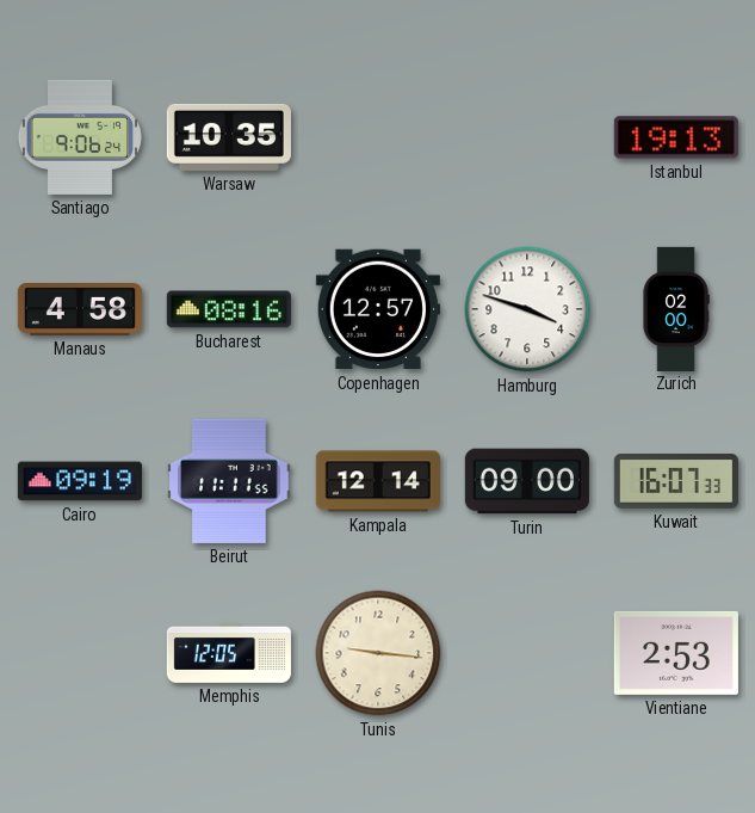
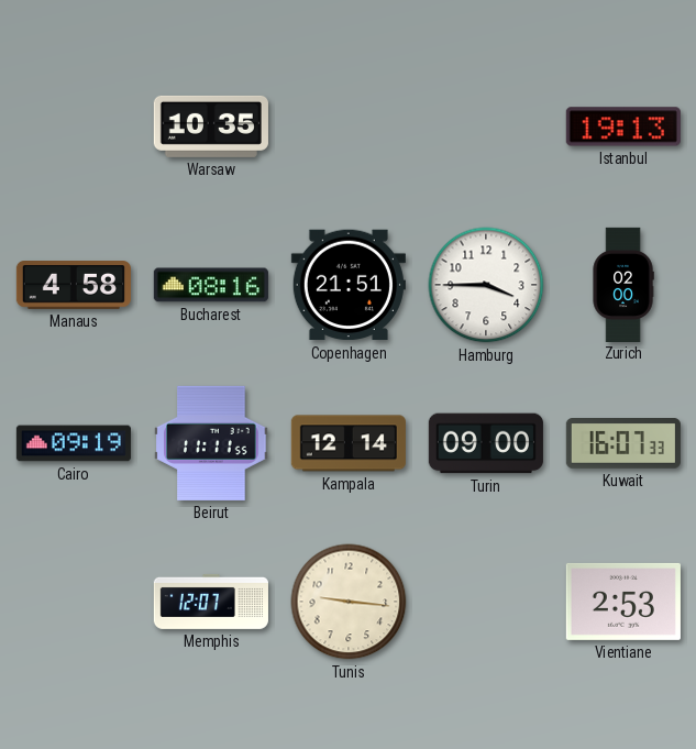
Santiago: 9:06 -> none
Copenhagen: 12:57 -> 21:51
Hamburg: 3:48 -> 3:45
Memphis: 12:05 -> 12:07
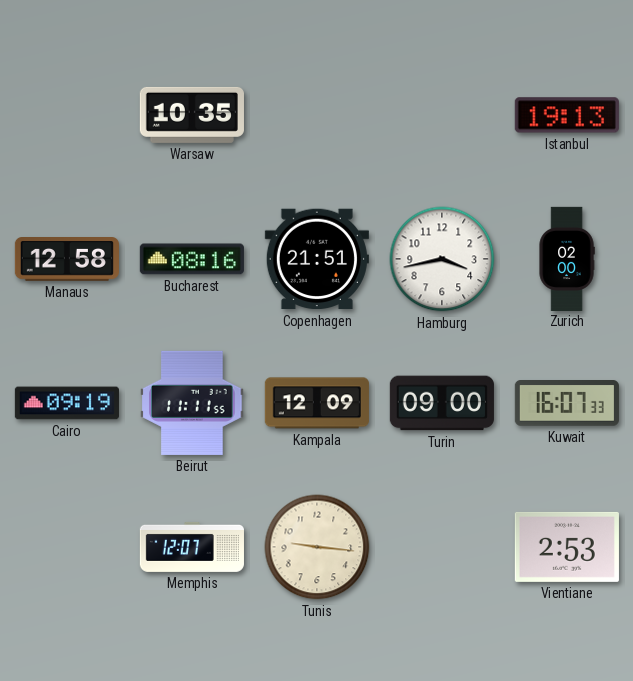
Manaus: 4:58 -> 12:58
Hamburg: 3:45 -> 3:43
Kampala: 12:14 -> 12:09
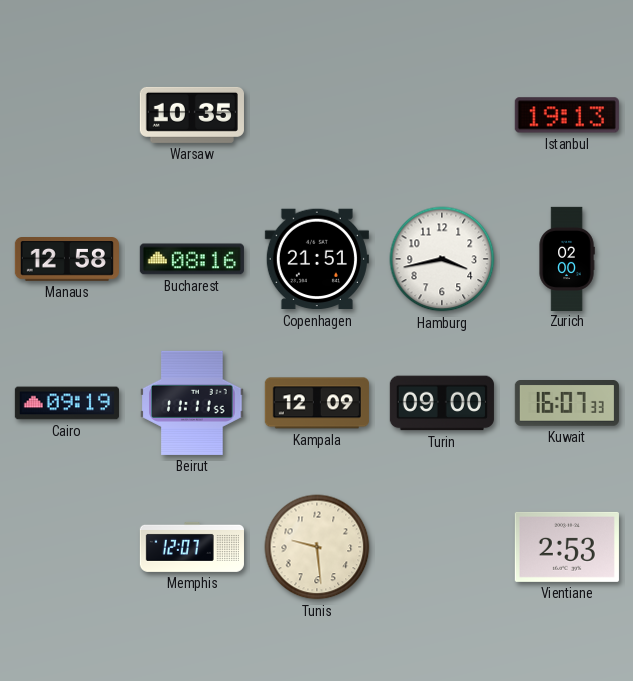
Tunis: 9:16 -> 9:29
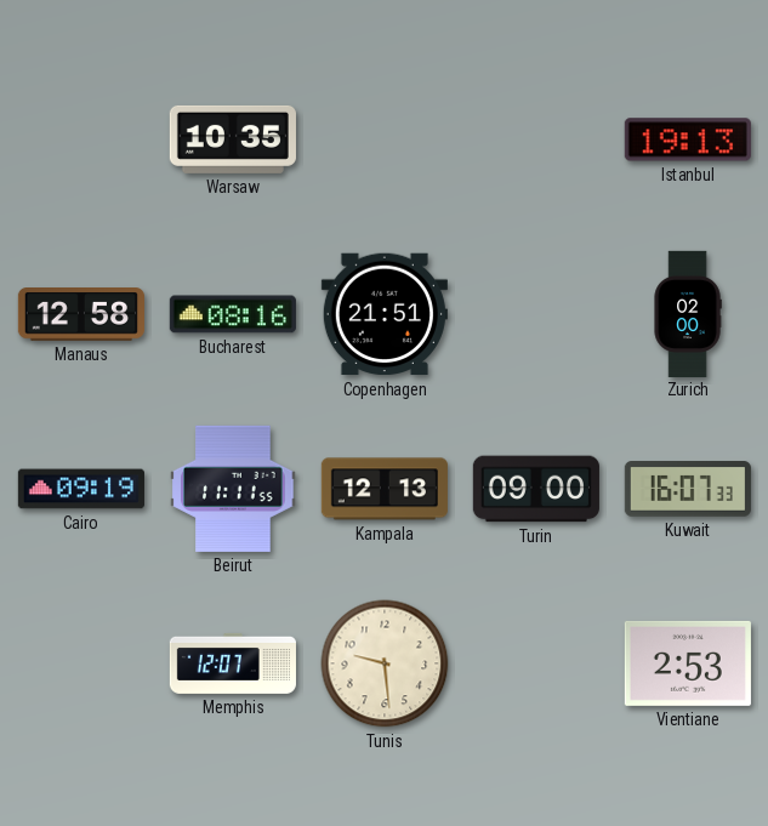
Hamburg: 3:43 -> none
Kampala: 12:09 -> 12:13
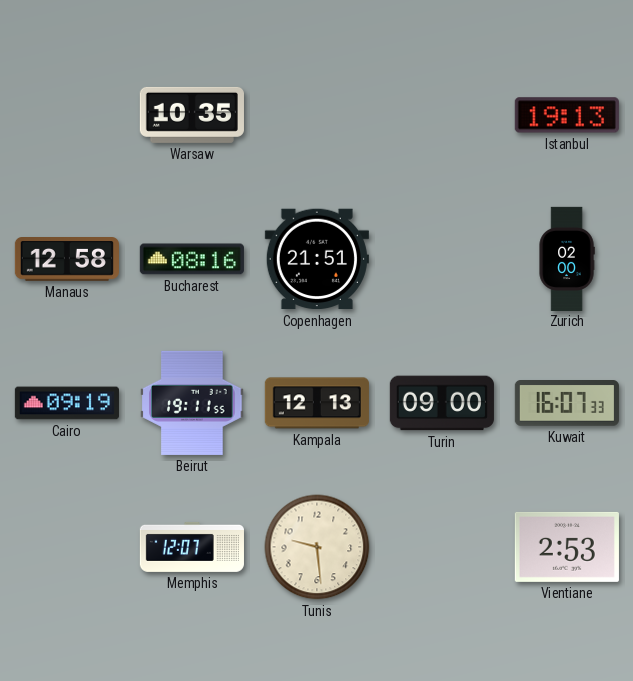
Beirut: 11:11 -> 19:11
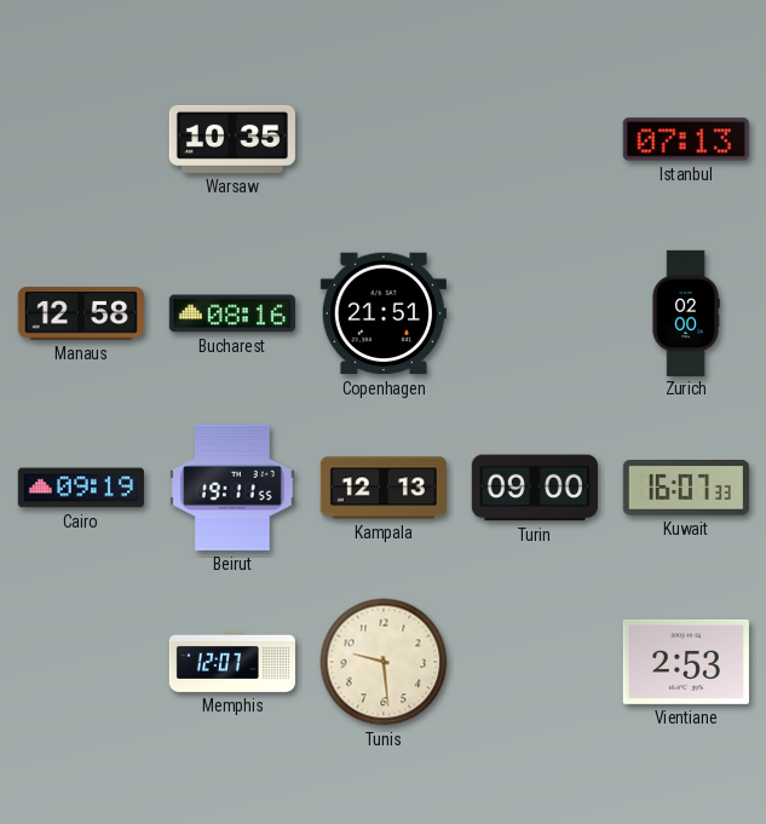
Istanbul: 19:13 -> 07:13
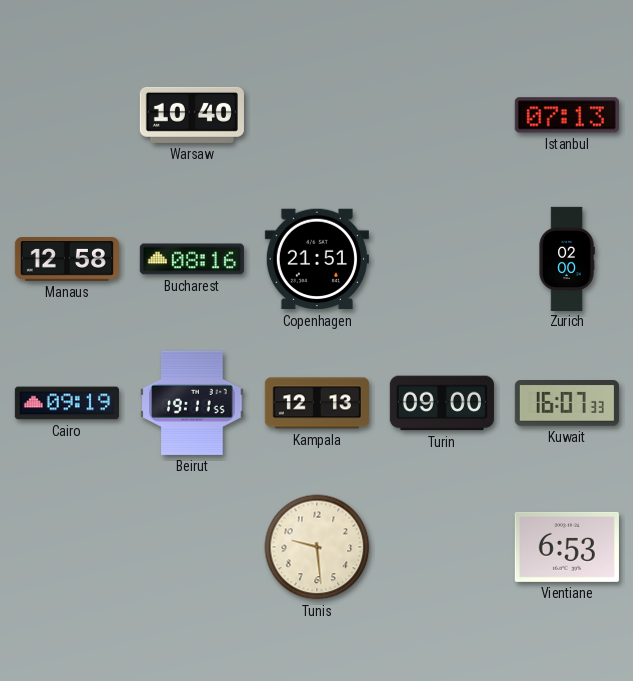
Warsaw: 10:35 -> 10:40
Memphis: 12:07 -> none
Vientiane: 2:53 -> 6:53
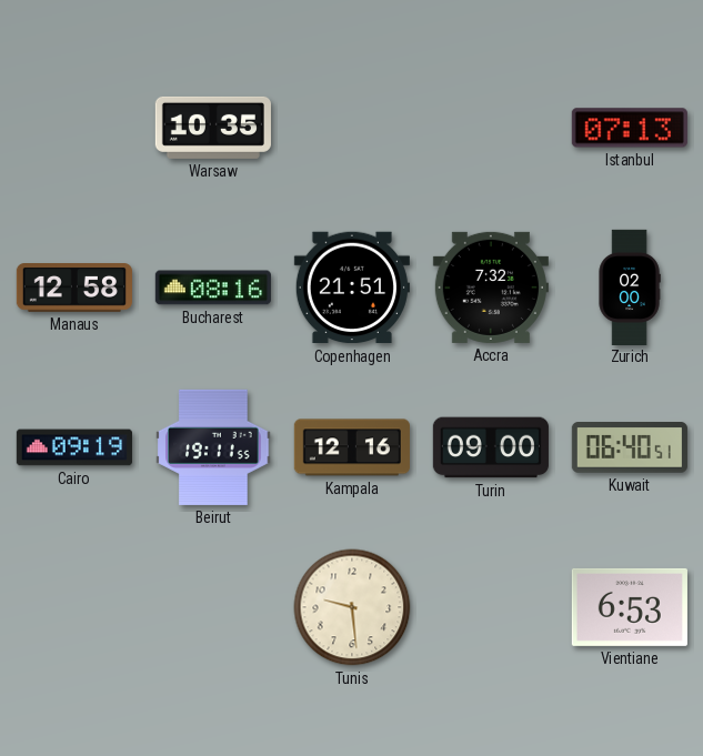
Warsaw: 10:40 -> 10:35
Accra: none -> 7:32
Kampala: 12:13 -> 12:16
Kuwait: 16:07 -> 06:40
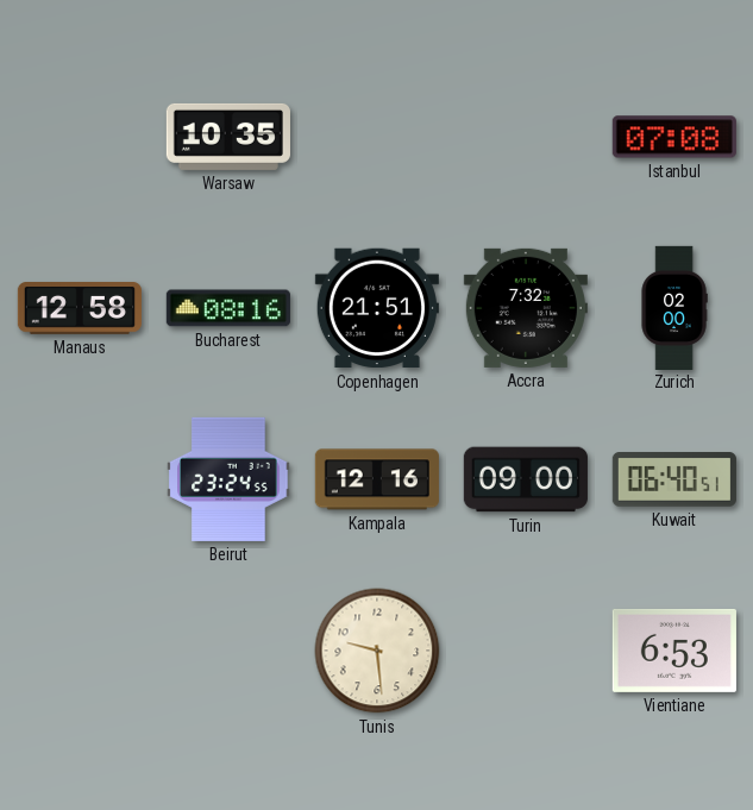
Istanbul: 07:13 -> 07:08
Cairo: 09:19 -> none
Beirut: 19:11 -> 23:24
